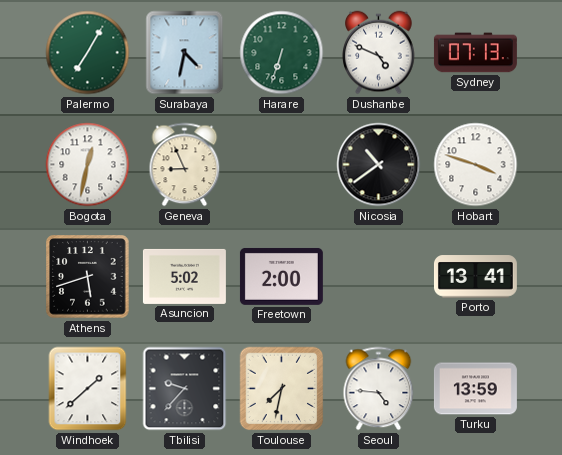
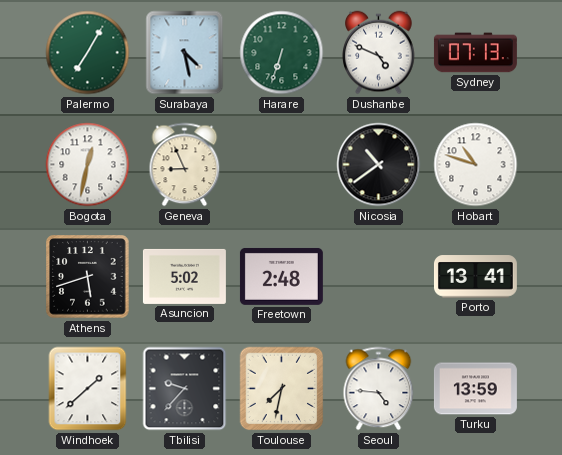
Surabaya: 4:32 -> 4:28
Hobart: 3:48 -> 10:48
Freetown: 2:00 -> 2:48
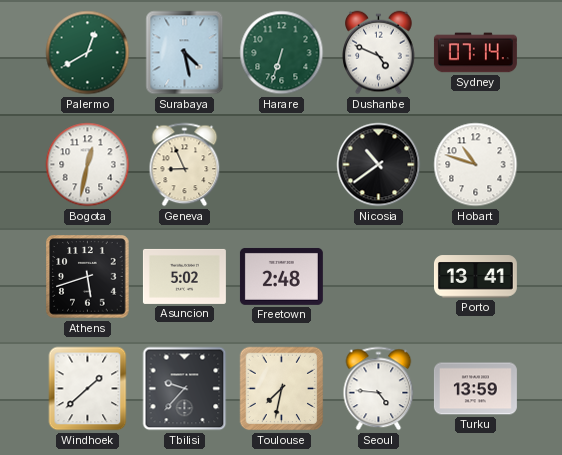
Palermo: 7:05 -> 12:40
Sydney: 07:13 -> 07:14
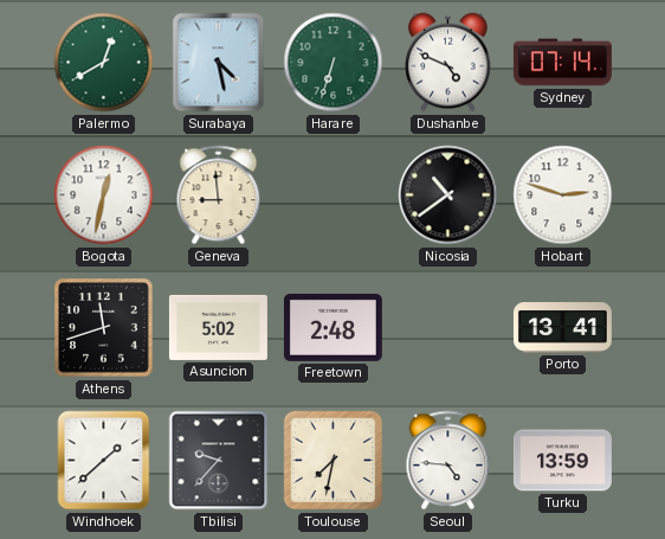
Geneva: 8:56 -> 8:59
Hobart: 10:48 -> 2:48
Athens: 5:42 -> 11:42
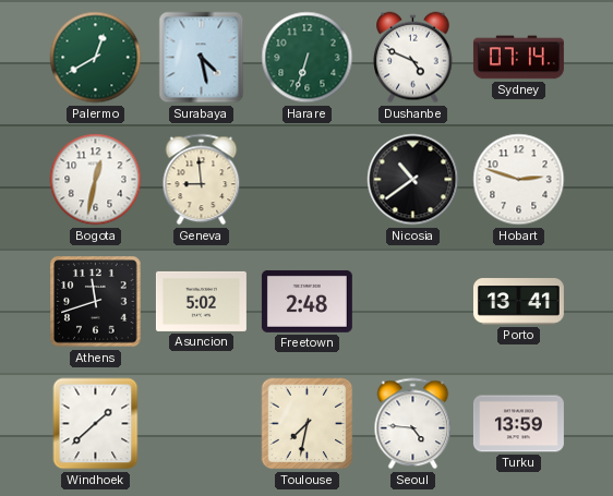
Tbilisi: 9:37 -> none
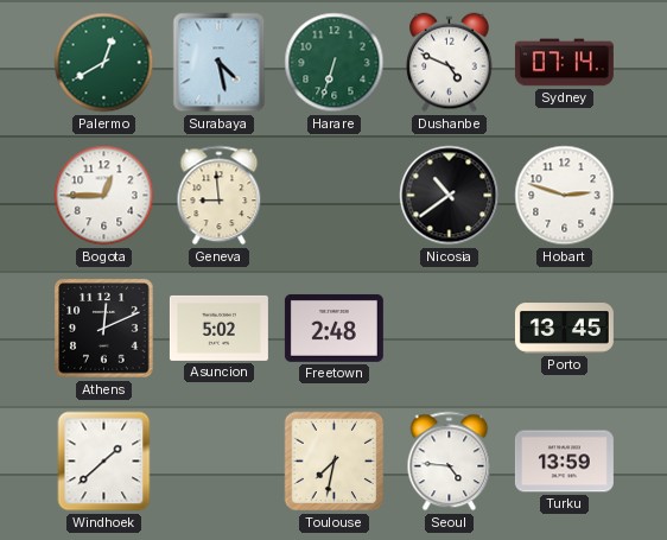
Bogota: 12:32 -> 12:45
Athens: 11:42 -> 12:11
Porto: 13:41 -> 13:45
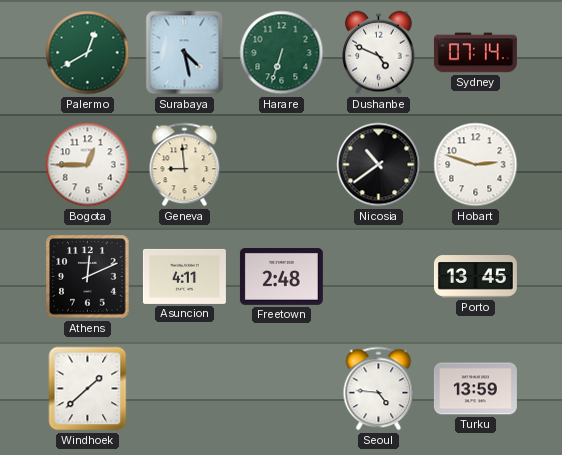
Asuncion: 5:02 -> 4:11
Toulouse: 7:32 -> none
